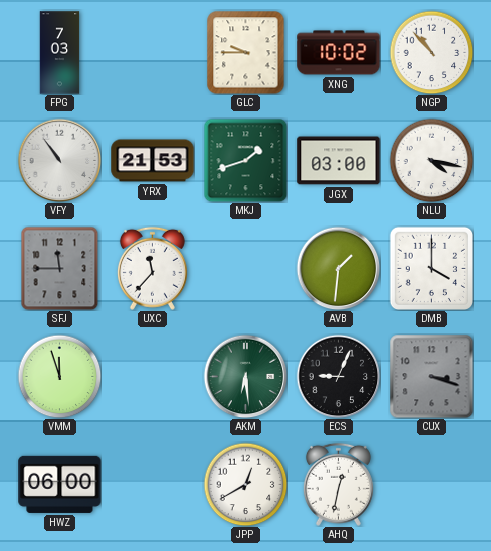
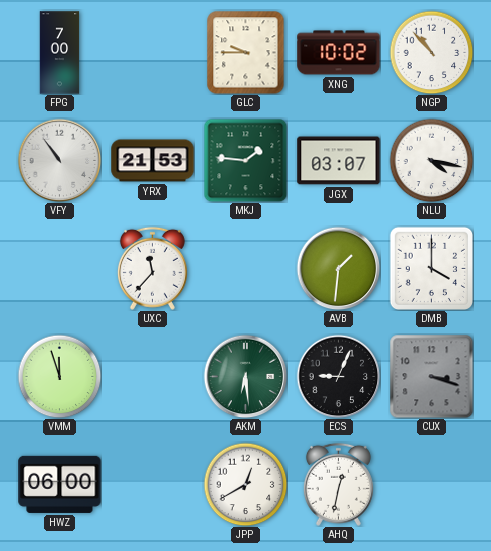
FPG: 7:03 -> 7:00
MKJ: 1:42 -> 1:46
JGX: 03:00 -> 03:07
SFJ: 11:45 -> none
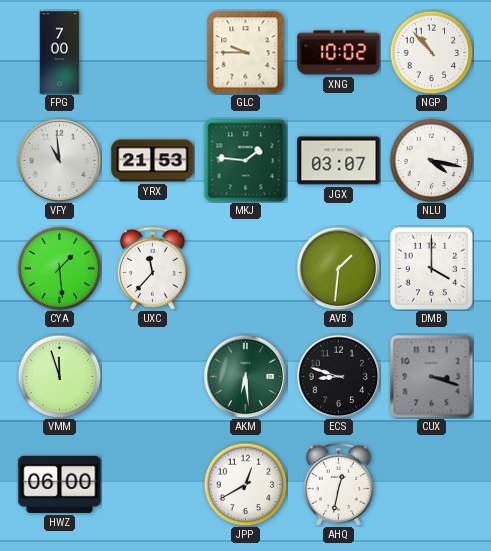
VFY: 10:54 -> 10:59
CYA: none -> 1:29
ECS: 9:04 -> 8:48
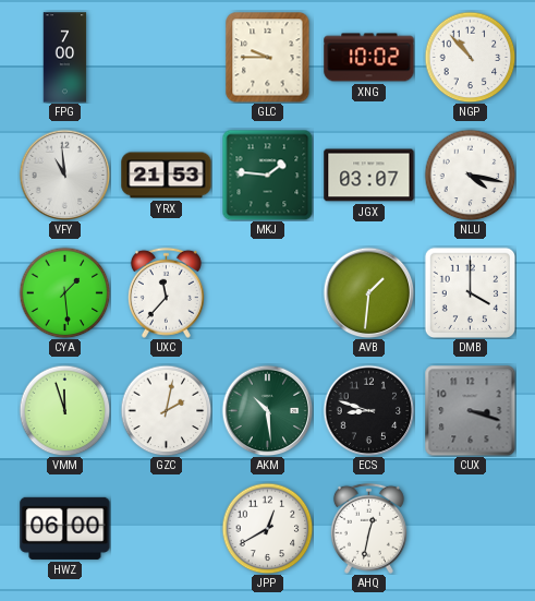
GZC: none -> 2:02
AKM: 6:29 -> 10:29
